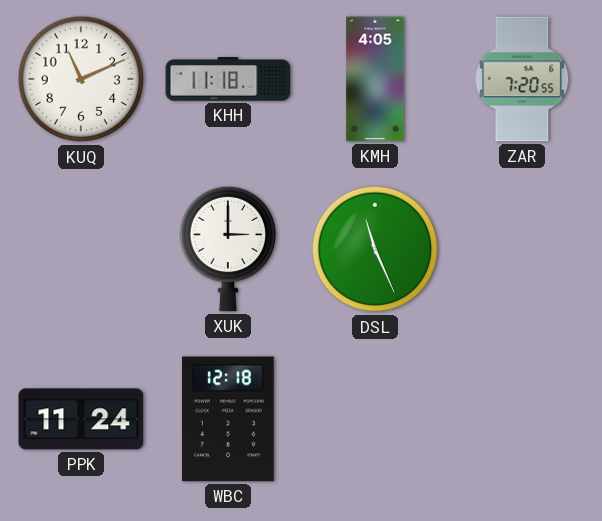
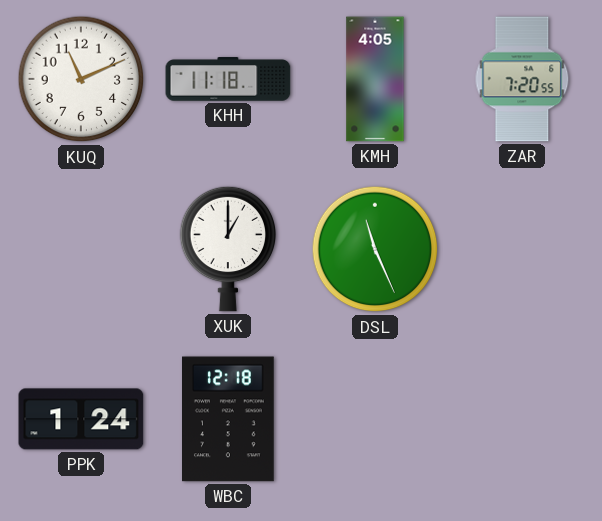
XUK: 3:00 -> 1:00
PPK: 11:24 -> 1:24
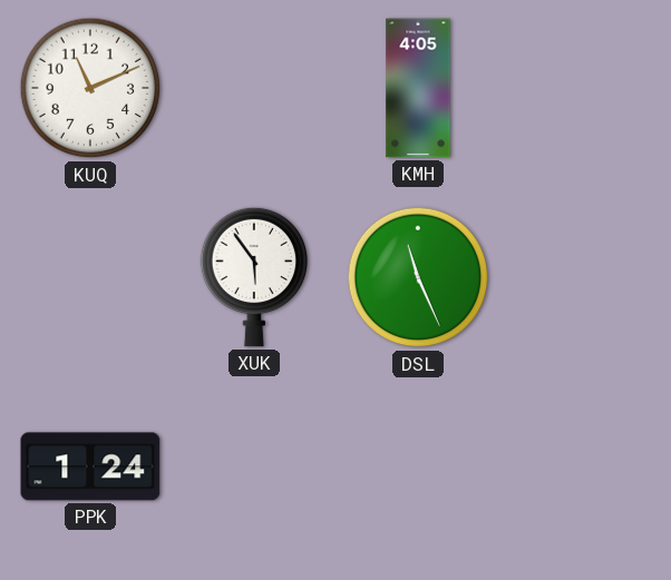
KHH: 11:18 -> none
ZAR: 7:20 -> none
XUK: 1:00 -> 5:54
WBC: 12:18 -> none
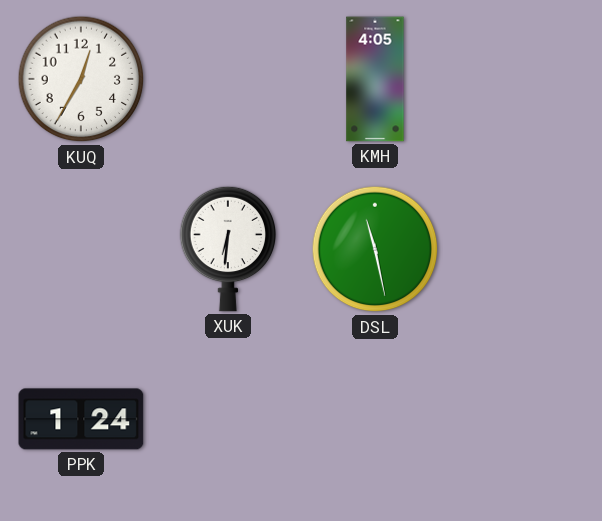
KUQ: 11:11 -> 12:35
XUK: 5:54 -> 6:31
DSL: 11:26 -> 11:28
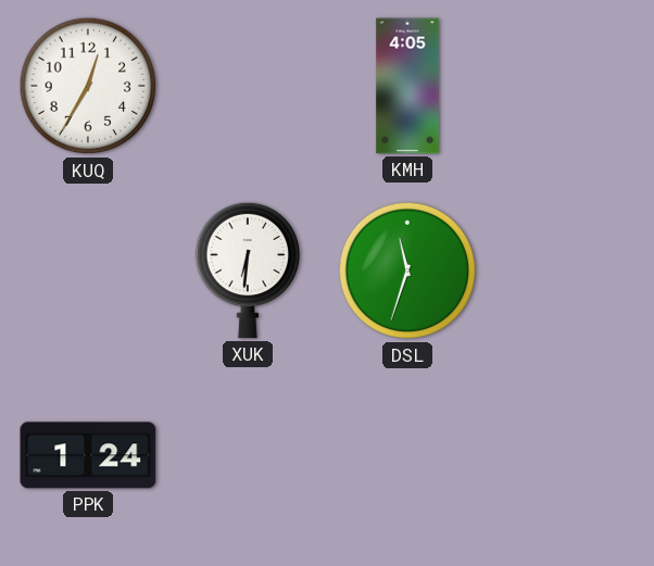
DSL: 11:28 -> 11:33
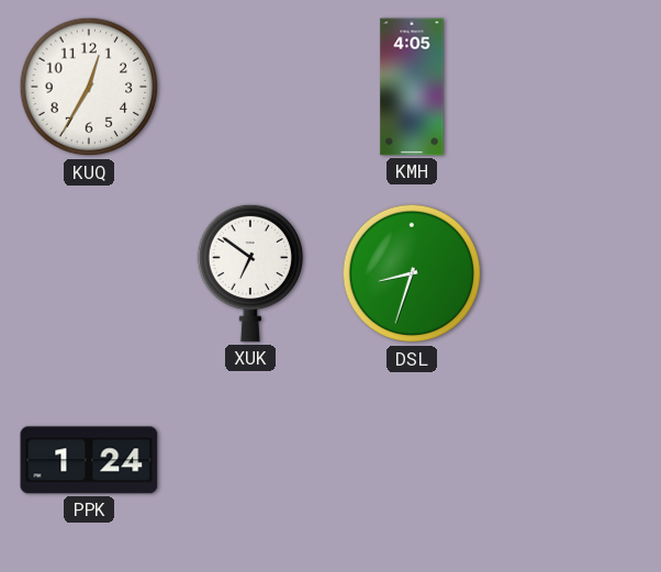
XUK: 6:31 -> 6:51
DSL: 11:33 -> 8:33
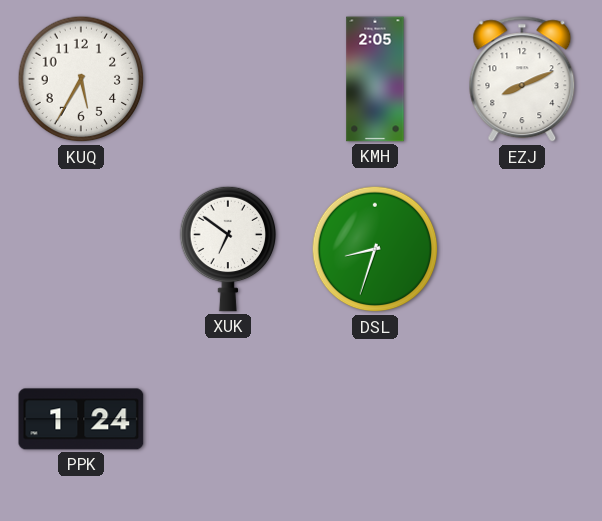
KUQ: 12:35 -> 5:35
KMH: 4:05 -> 2:05
EZJ: none -> 8:11
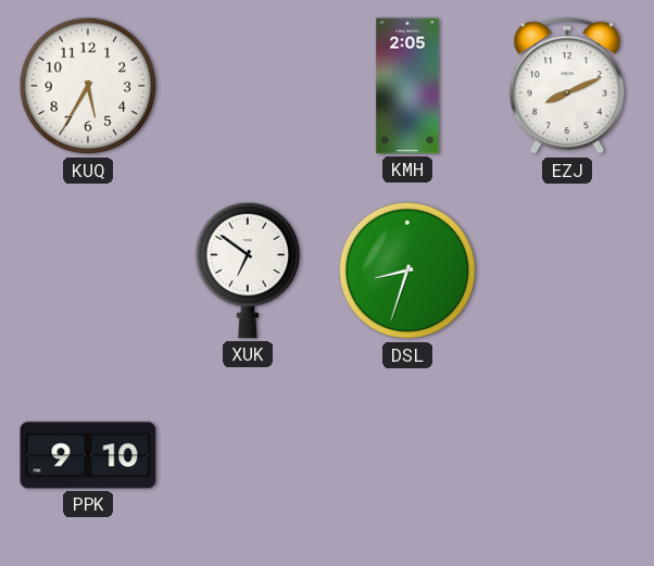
PPK: 1:24 -> 9:10
